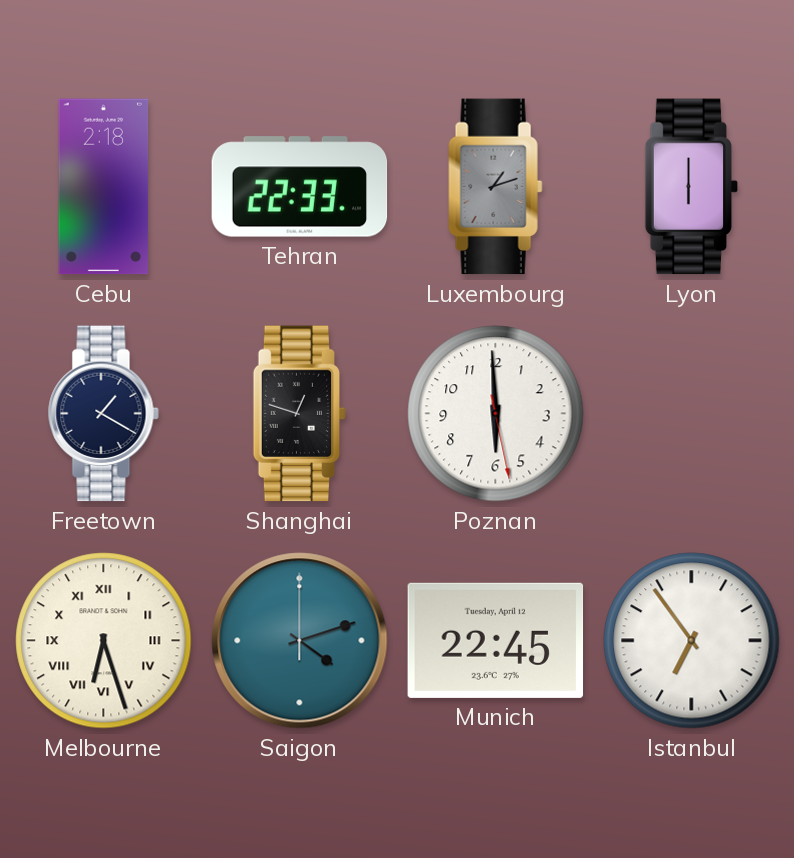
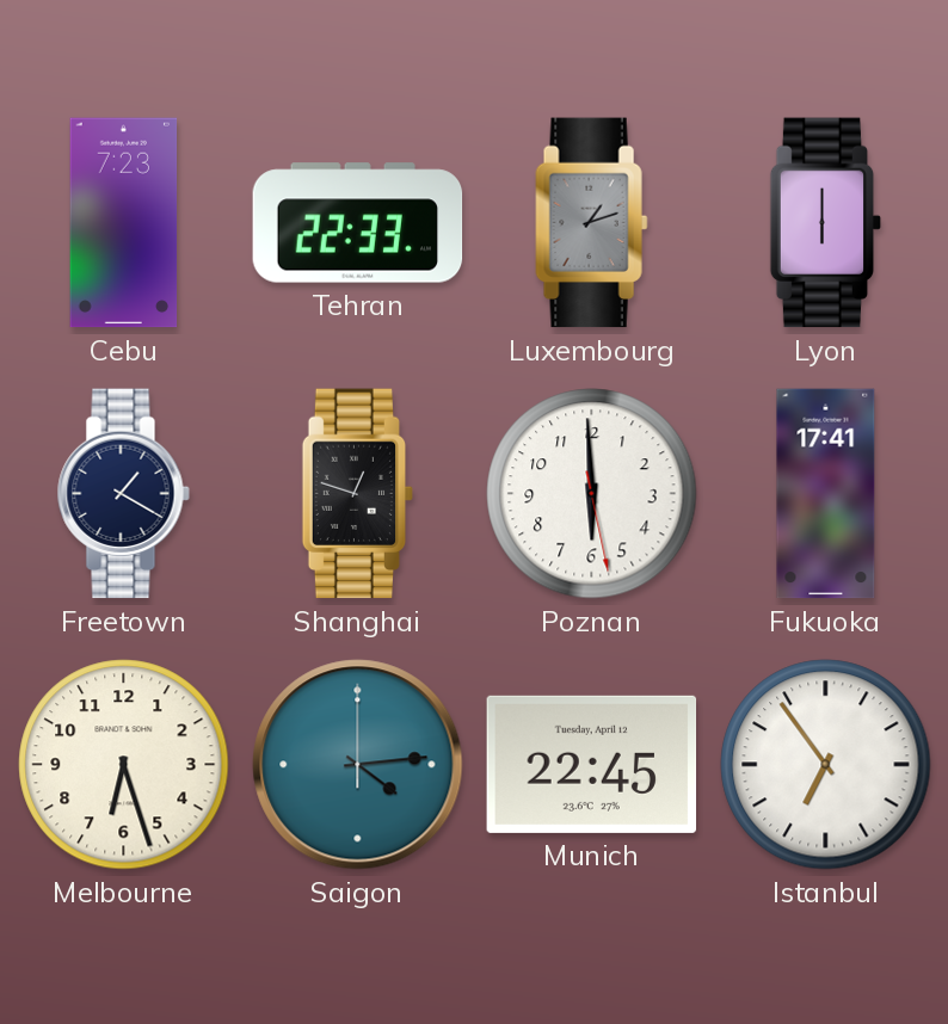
Cebu: 2:18 -> 7:23
Fukuoka: none -> 17:41
Melbourne numerals: Roman -> Arabic
Saigon: 4:12 -> 4:14
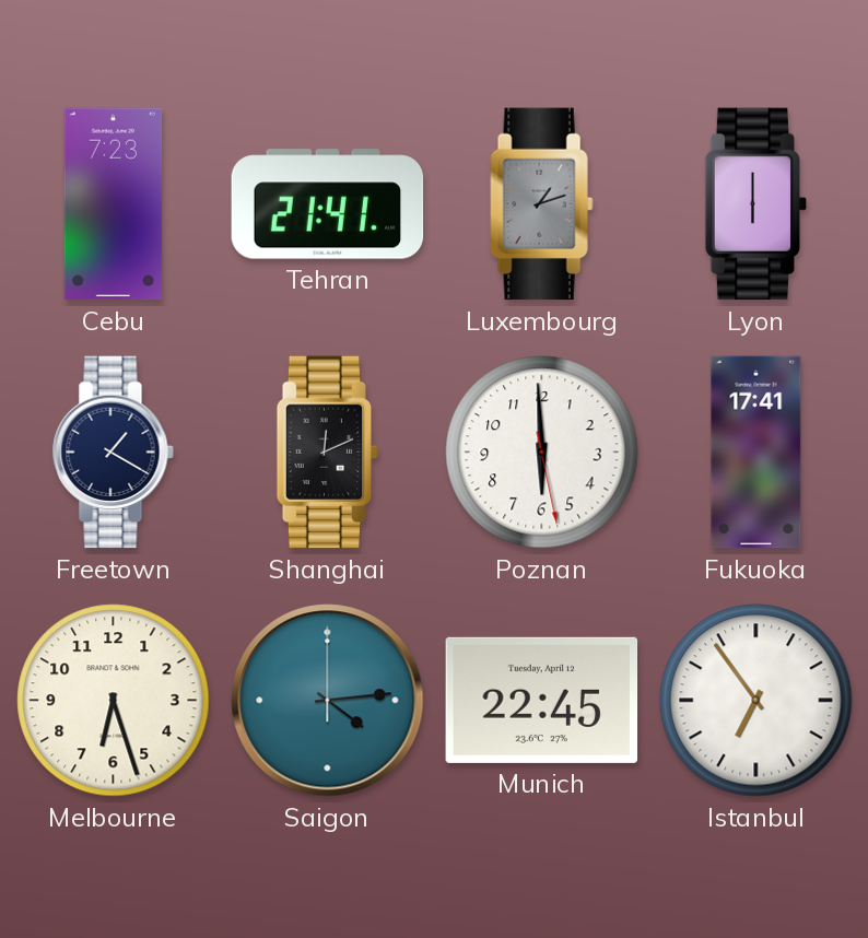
Tehran: 22:33 -> 21:41
Shanghai: 12:48 -> 12:11
